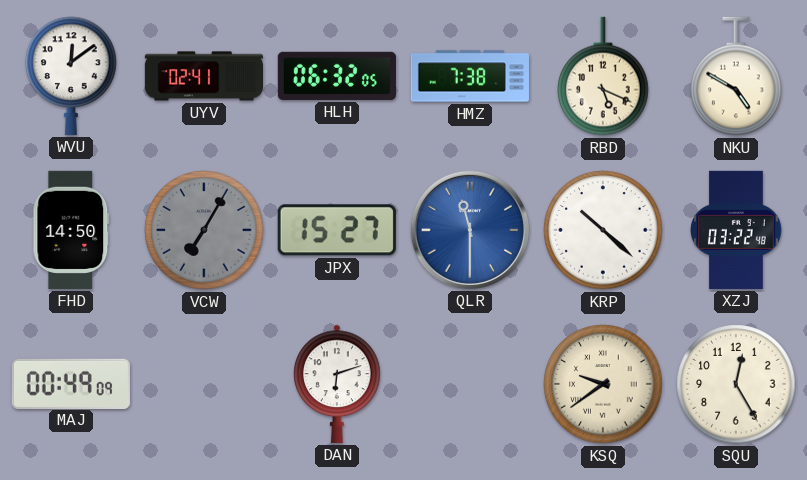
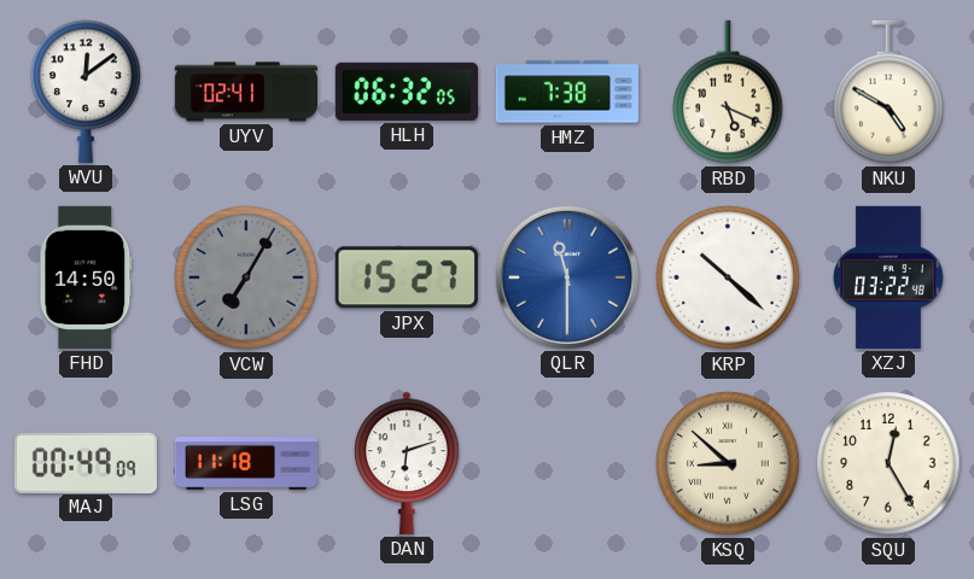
LSG: none -> 11:18
KSQ: 9:39 -> 8:52
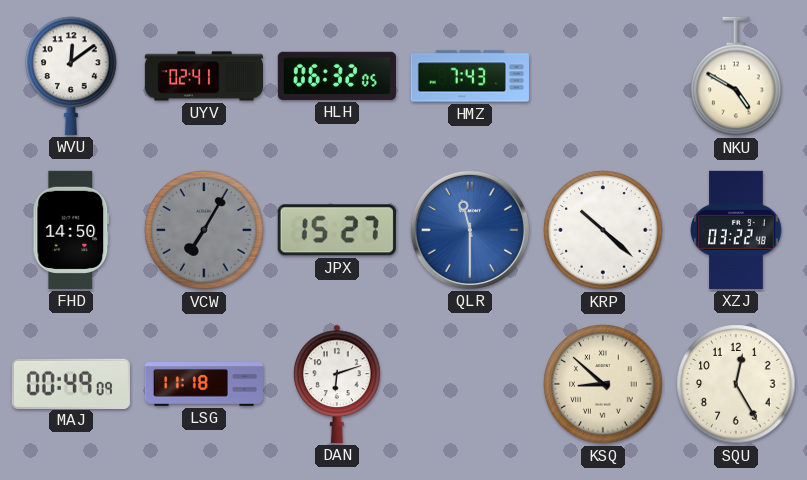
HMZ: 7:38 -> 7:43
RBD: 5:19 -> none
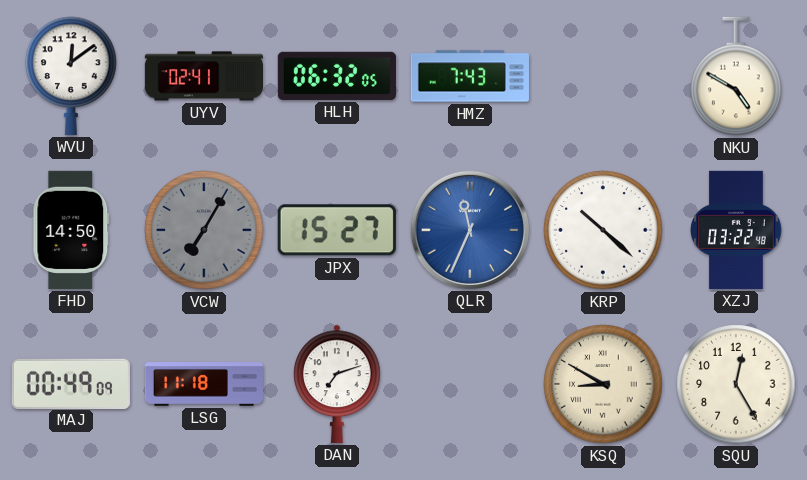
QLR: 11:30 -> 11:34
DAN: 6:12 -> 7:12
KSQ: 8:52 -> 8:50
